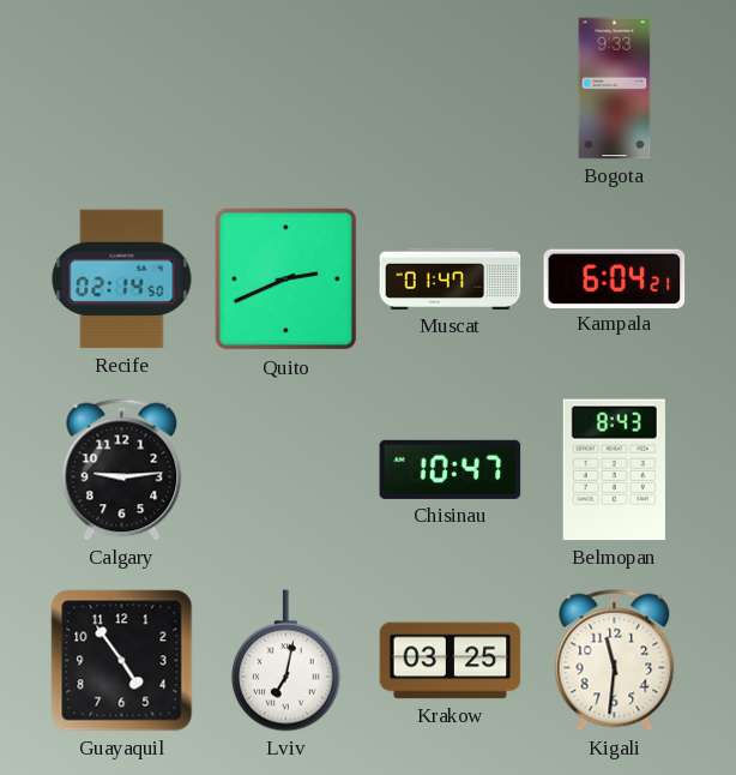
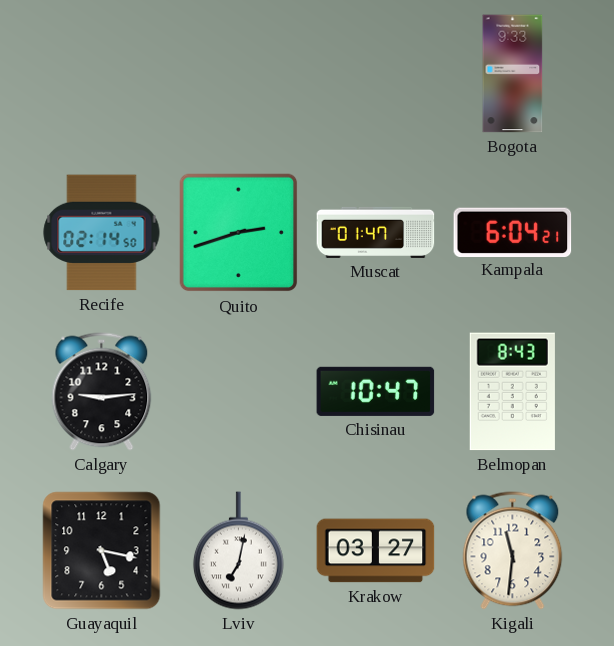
Quito: 2:41 -> 2:42
Guayaquil: 4:54 -> 5:17
Krakow: 03:25 -> 03:27
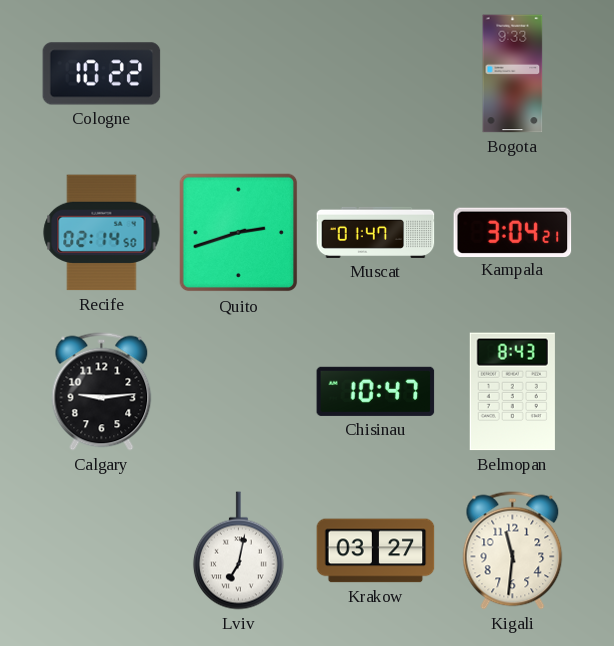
Cologne: none -> 10:22
Kampala: 6:04 -> 3:04
Guayaquil: 5:17 -> none
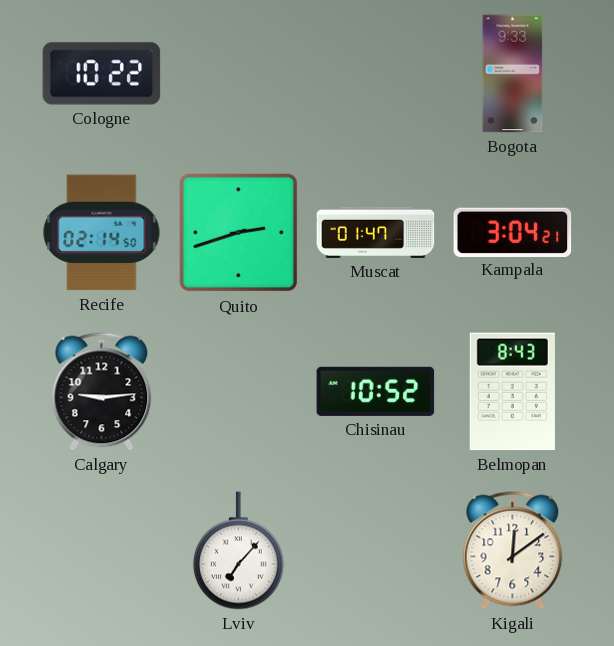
Chisinau: 10:47 -> 10:52
Lviv: 7:02 -> 7:07
Krakow: 03:27 -> none
Kigali: 11:31 -> 12:09
